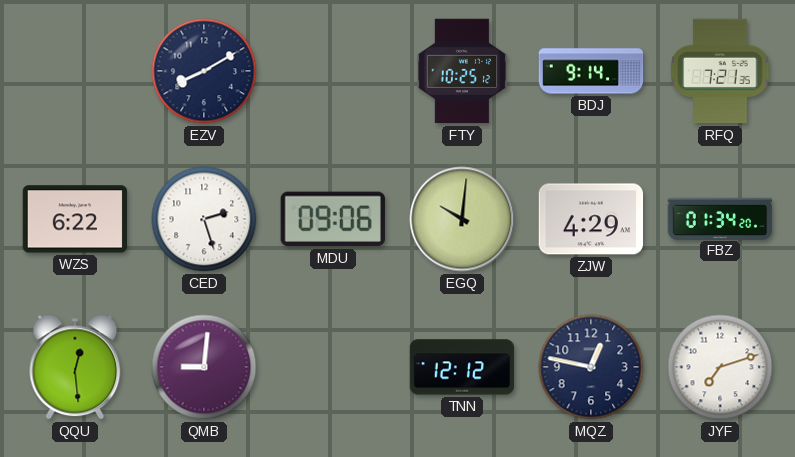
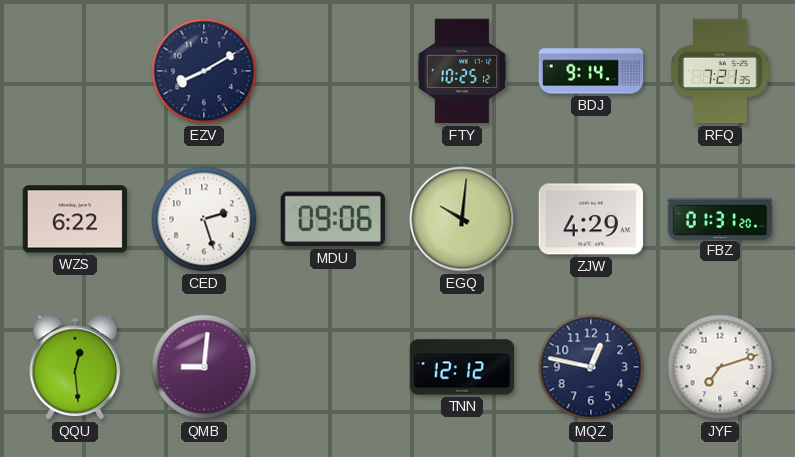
FBZ: 01:34 -> 01:31
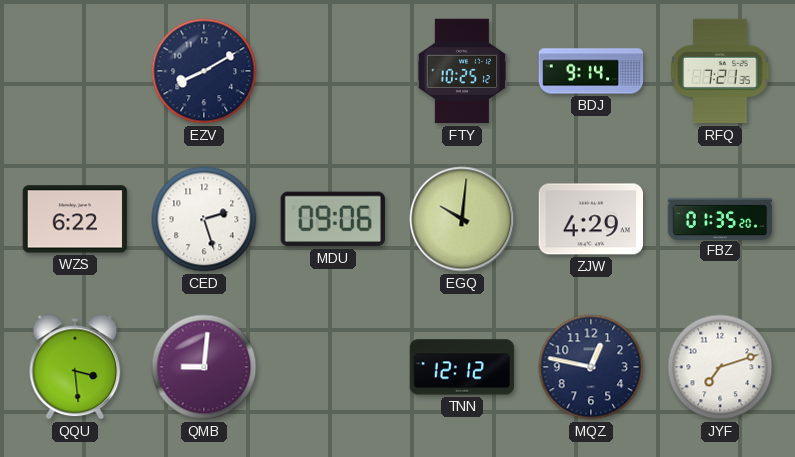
FBZ: 01:31 -> 01:35
QQU: 12:29 -> 3:29
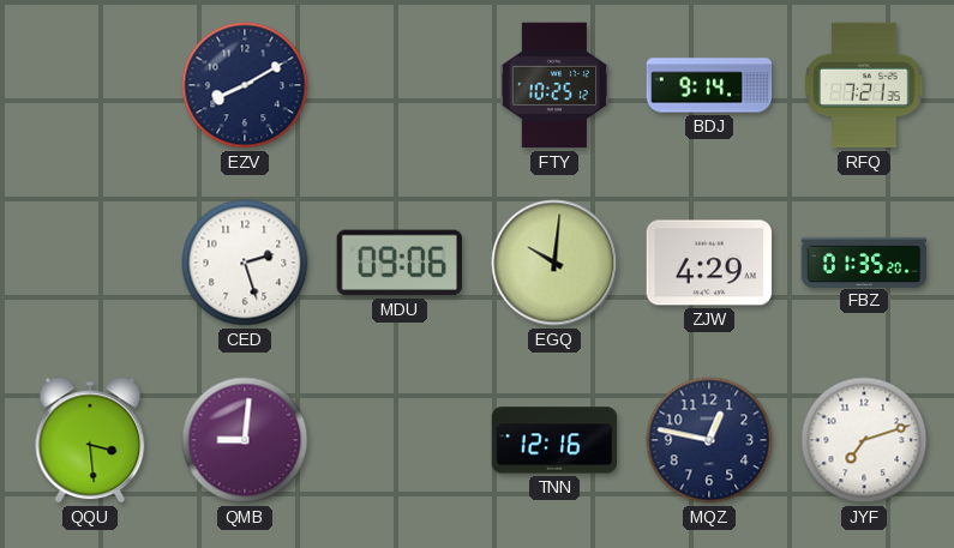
WZS: 6:22 -> none
TNN: 12:12 -> 12:16
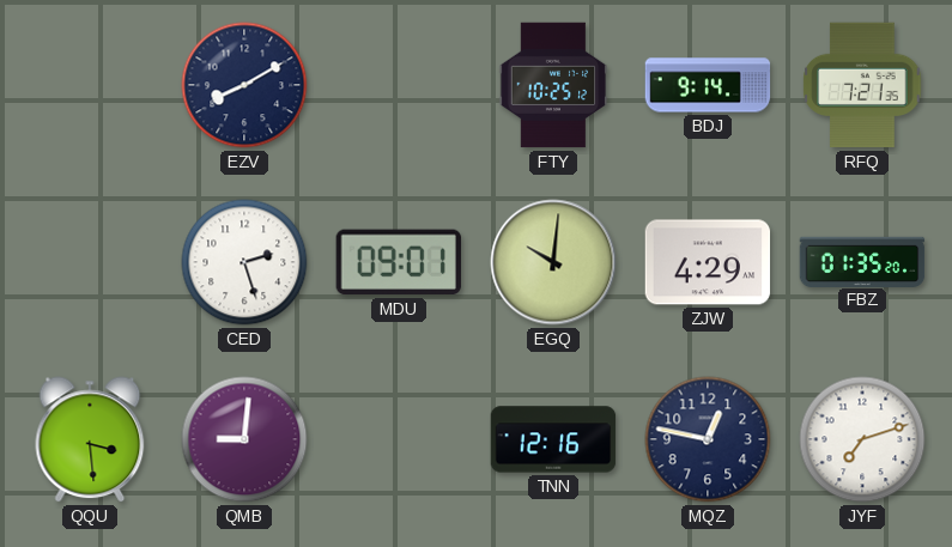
MDU: 09:06 -> 09:01
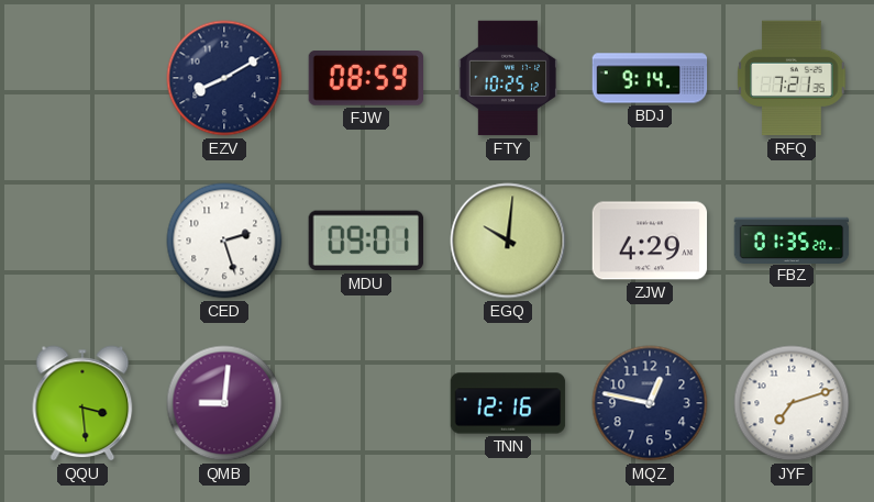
FJW: none -> 08:59
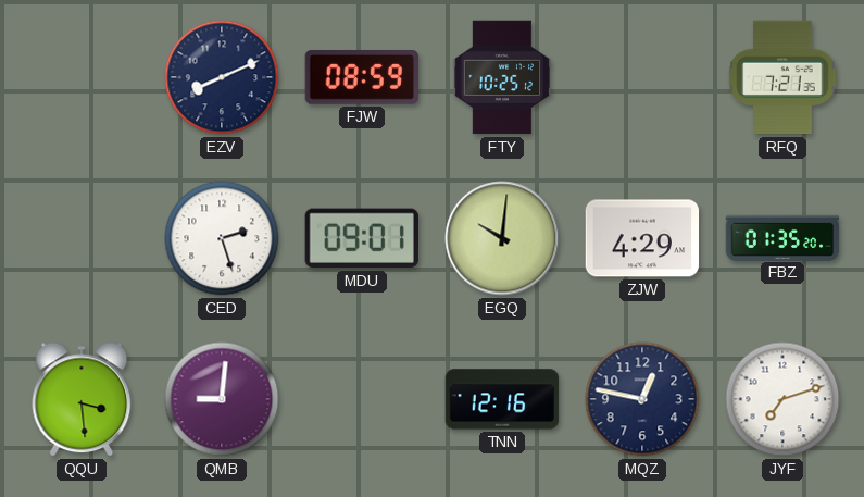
EZV: 8:10 -> 8:11
BDJ: 9:14 -> none
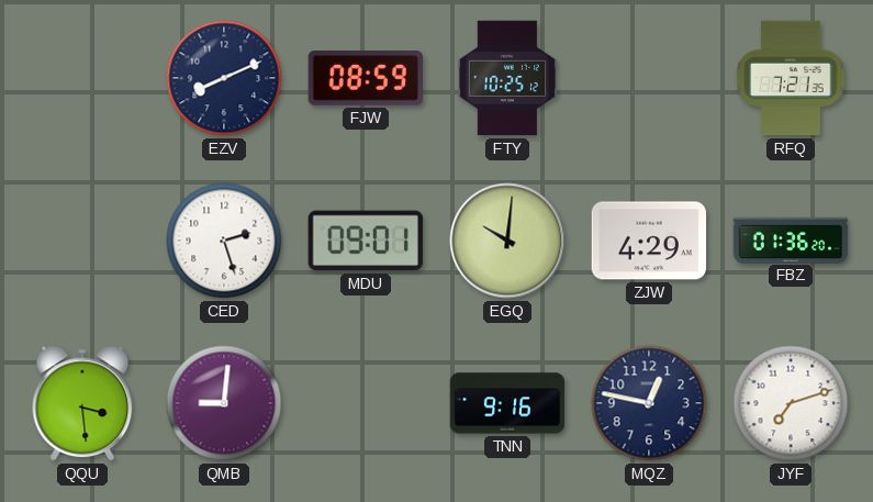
FBZ: 01:35 -> 01:36
TNN: 12:16 -> 9:16
